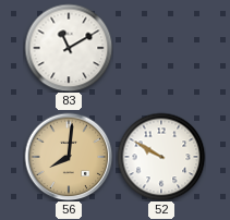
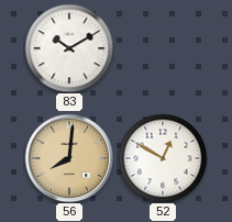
83: 11:10 -> 10:10
52: 9:50 -> 12:50
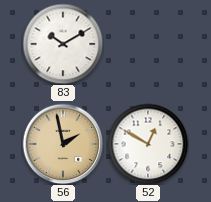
56: 8:01 -> 1:58
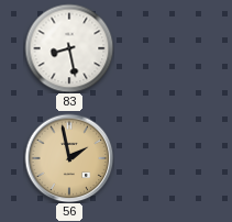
83: 10:10 -> 8:28
52: 12:50 -> none
